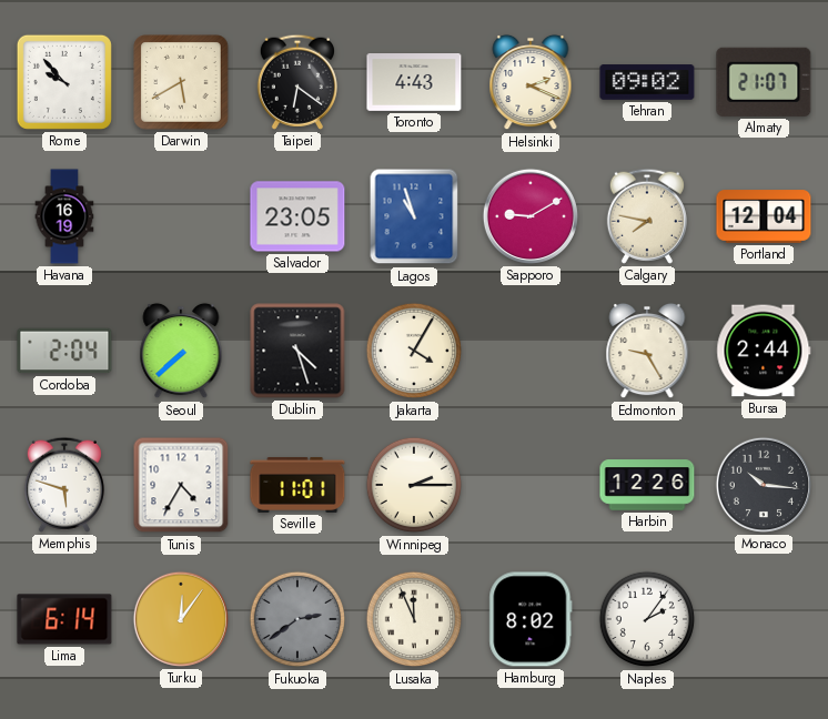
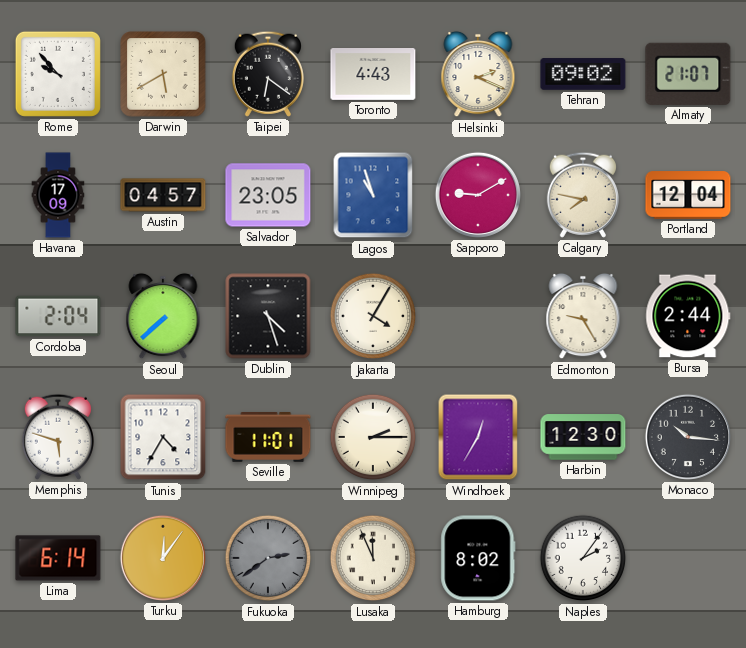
Havana: 16:19 -> 17:09
Austin: none -> 04:57
Windhoek: none -> 12:35
Harbin: 12:26 -> 12:30
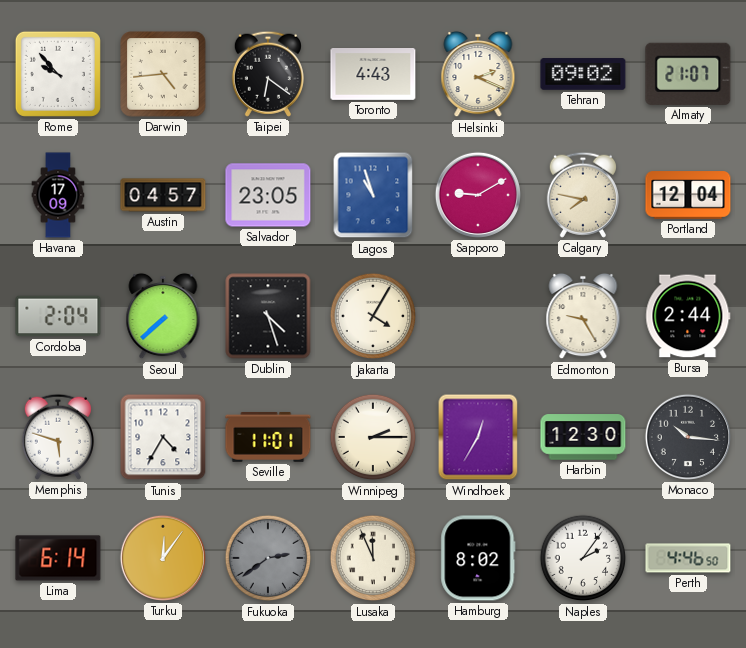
Darwin: 5:40 -> 4:44
Perth: none -> 4:46
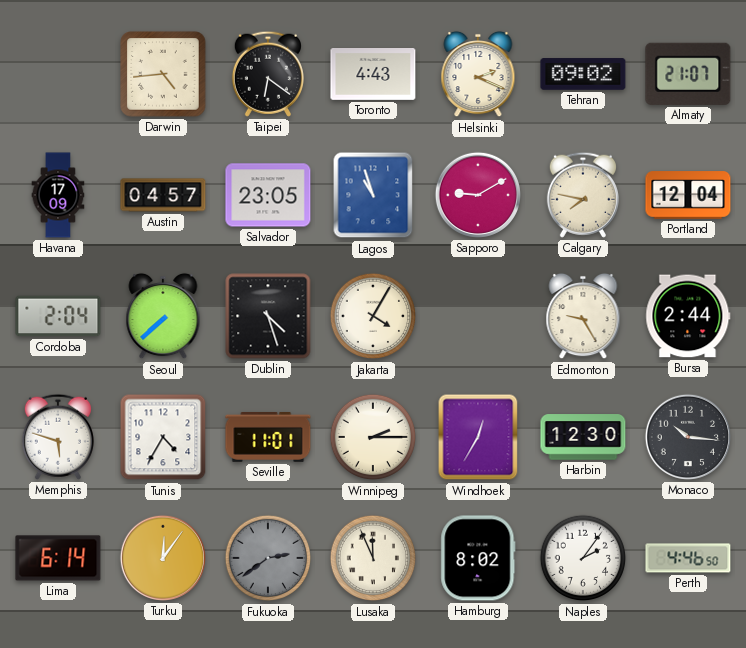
Rome: 9:53 -> none
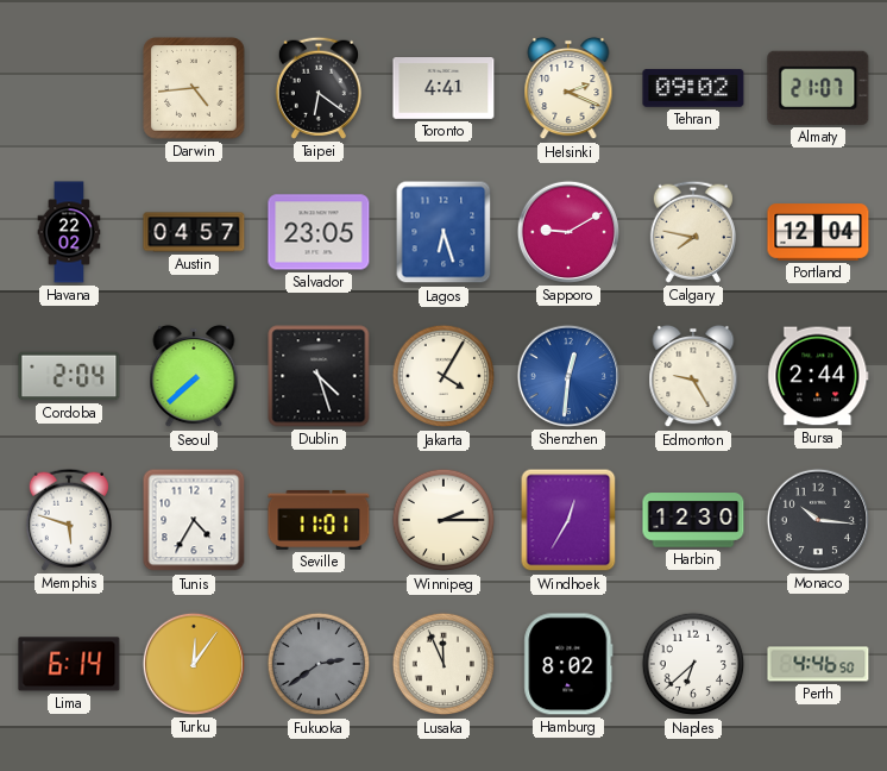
Toronto: 4:43 -> 4:41
Havana: 17:09 -> 22:02
Lagos: 10:57 -> 6:27
Shenzhen: none -> 12:31
Naples: 2:06 -> 6:38
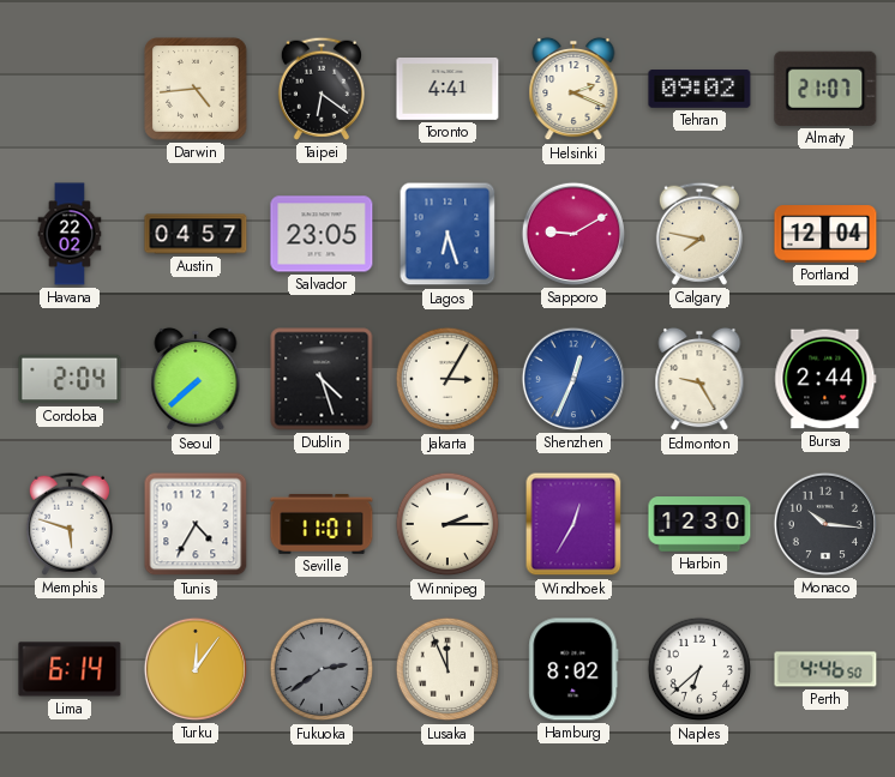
Jakarta: 4:05 -> 3:05
Shenzhen: 12:31 -> 12:34
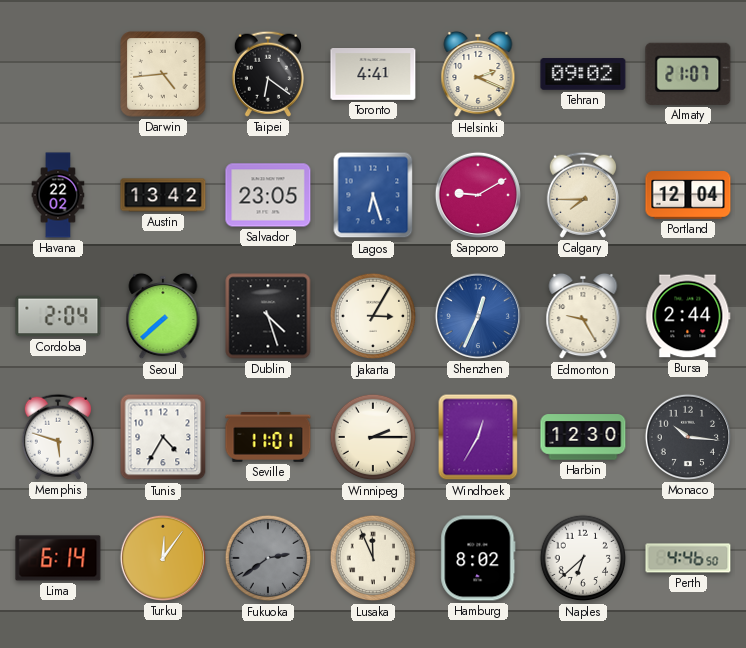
Austin: 04:57 -> 13:42
Calgary: 7:47 -> 7:45
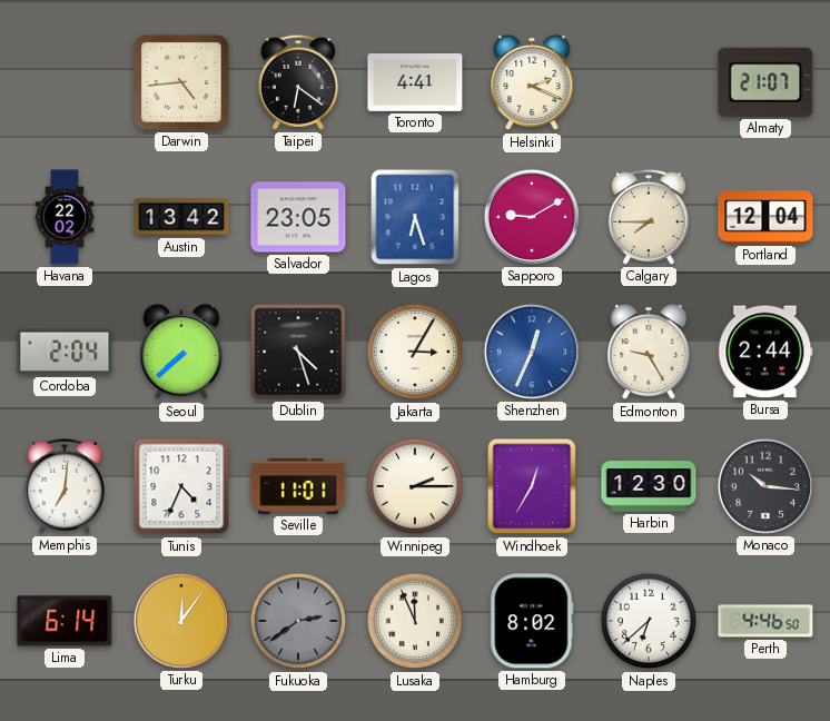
Tehran: 09:02 -> none
Memphis: 5:48 -> 7:01
Tunis: 4:35 -> 4:34
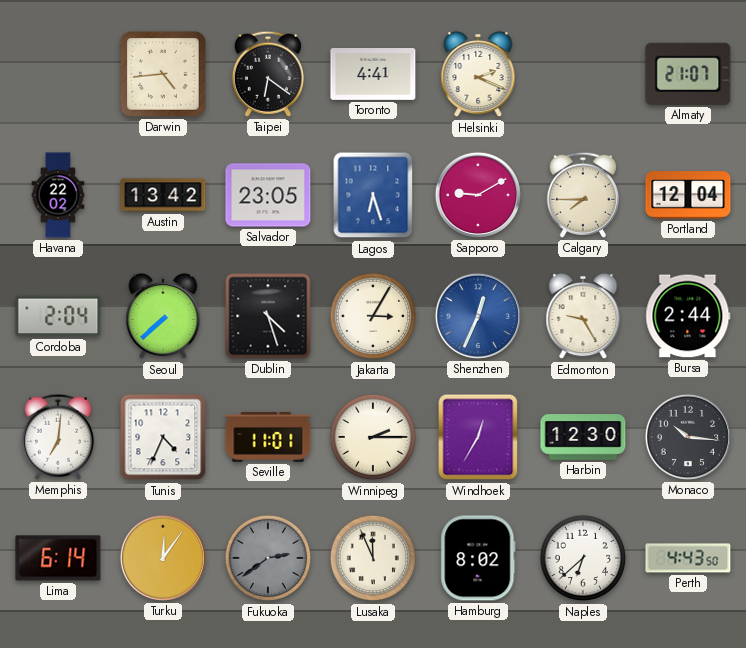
Perth: 4:46 -> 4:43
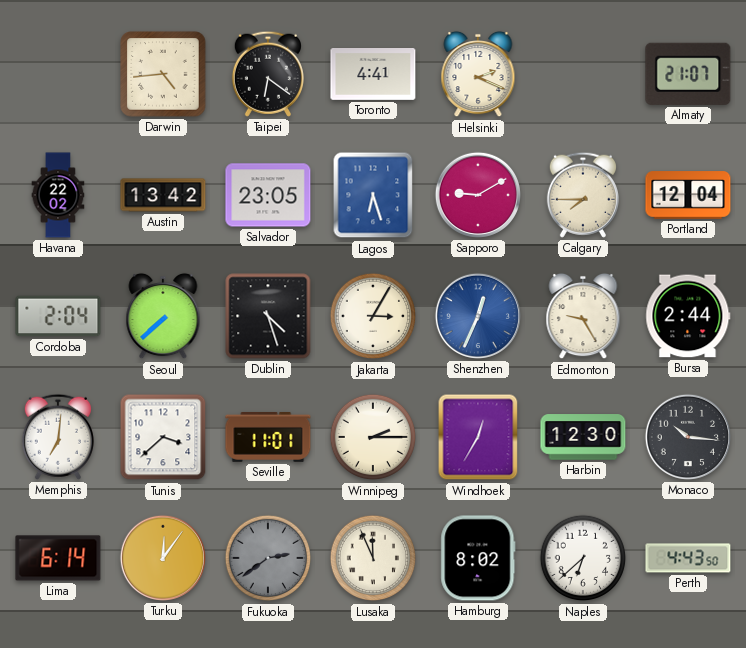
Tunis: 4:34 -> 3:38
